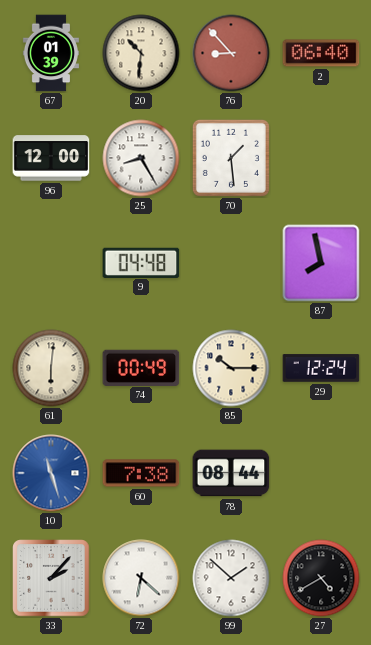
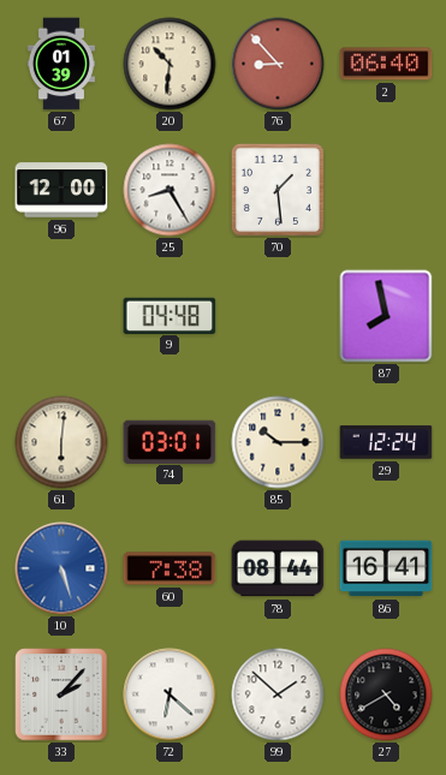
74: 00:49 -> 03:01
10: 11:27 -> 5:27
86: none -> 16:41
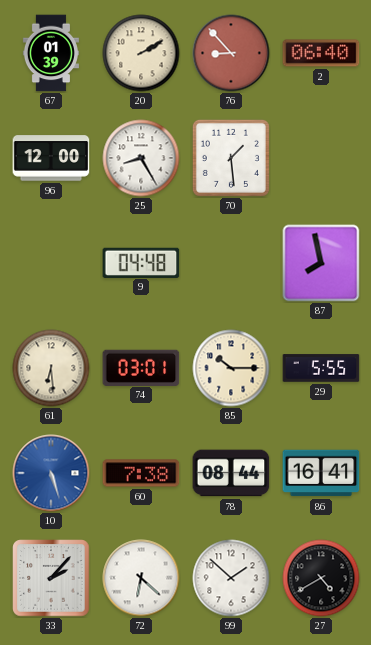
20: 10:31 -> 2:10
61: 6:01 -> 6:29
29: 12:24 -> 5:55
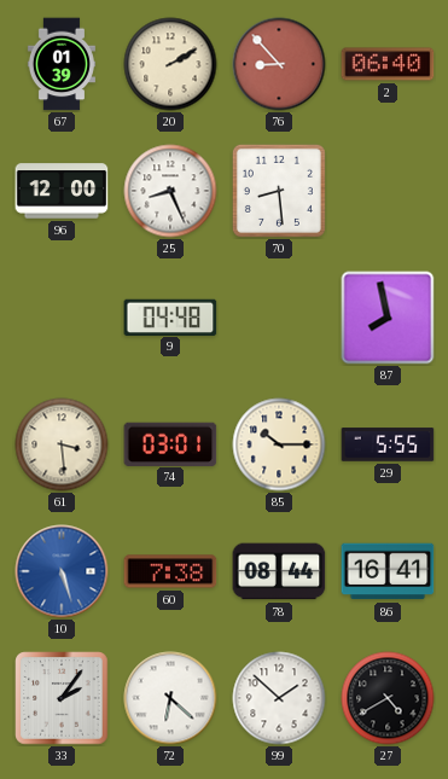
25: 8:25 -> 8:26
70: 1:29 -> 8:29
61: 6:29 -> 3:29
33: 2:07 -> 2:06
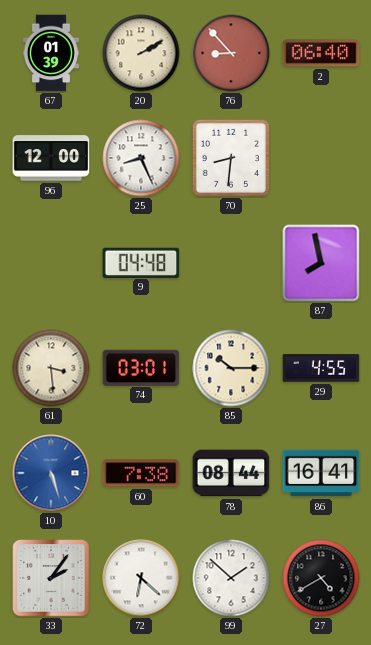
70: 8:29 -> 8:31
29: 5:55 -> 4:55
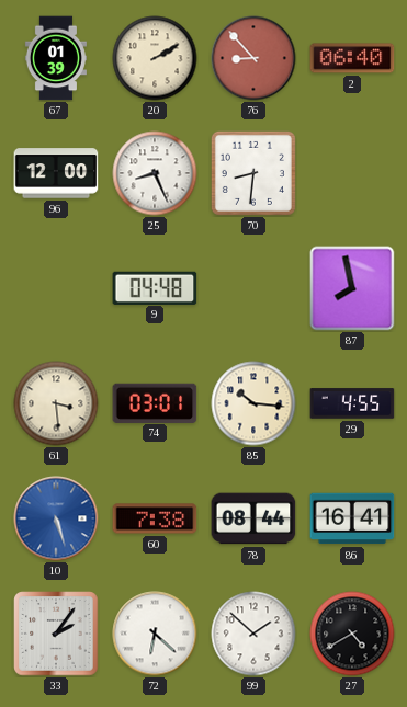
85: 10:15 -> 10:16
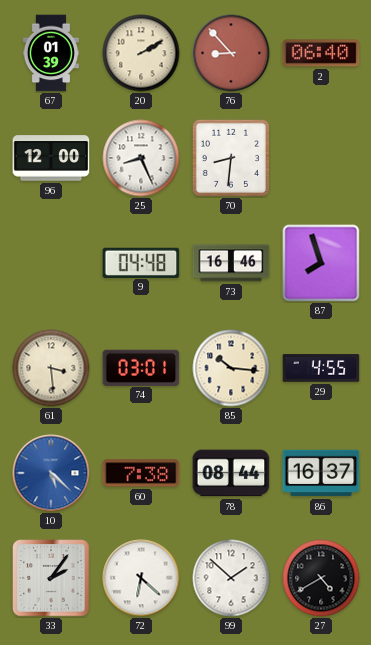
73: none -> 16:46
87: 7:58 -> 7:57
10: 5:27 -> 5:22
86: 16:41 -> 16:37
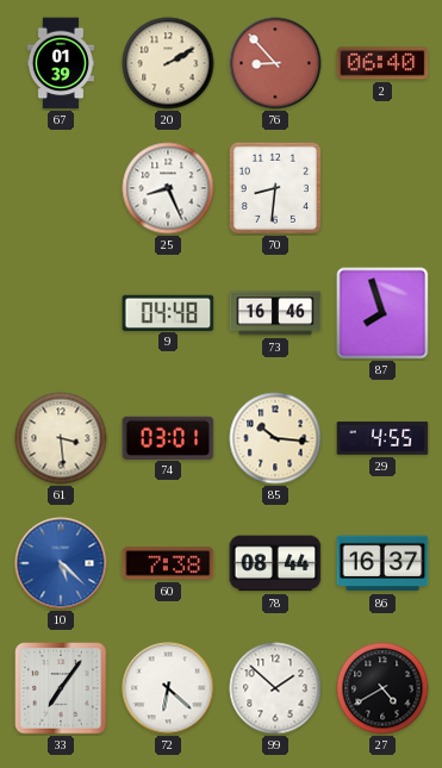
96: 12:00 -> none
33: 2:06 -> 7:06
